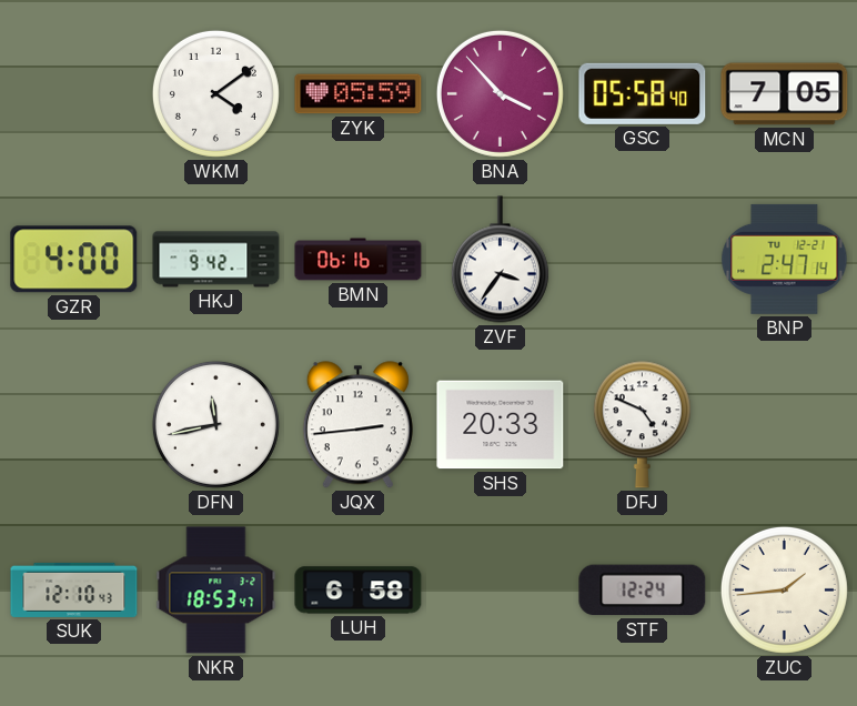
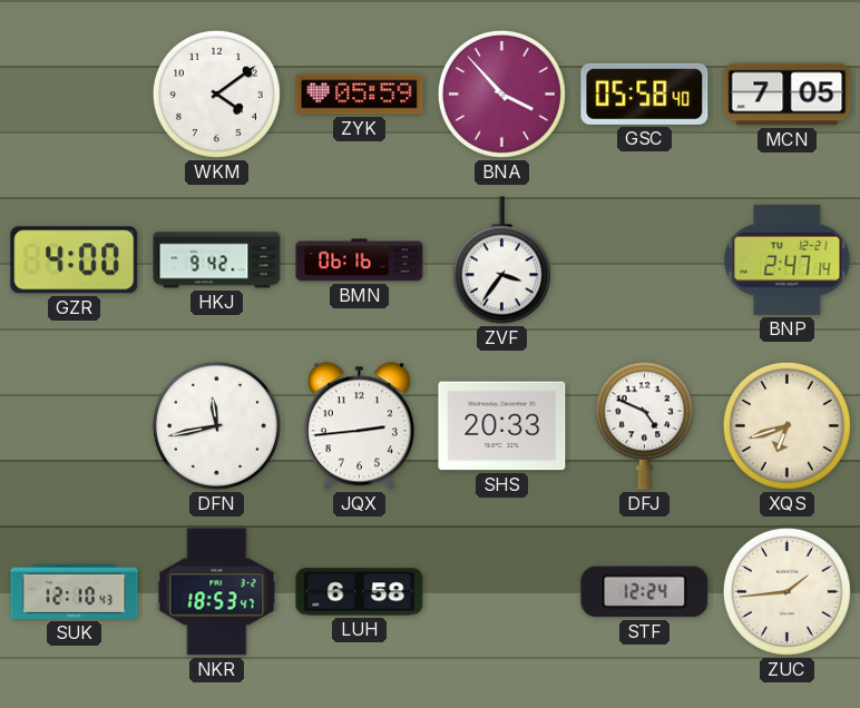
XQS: none -> 6:42
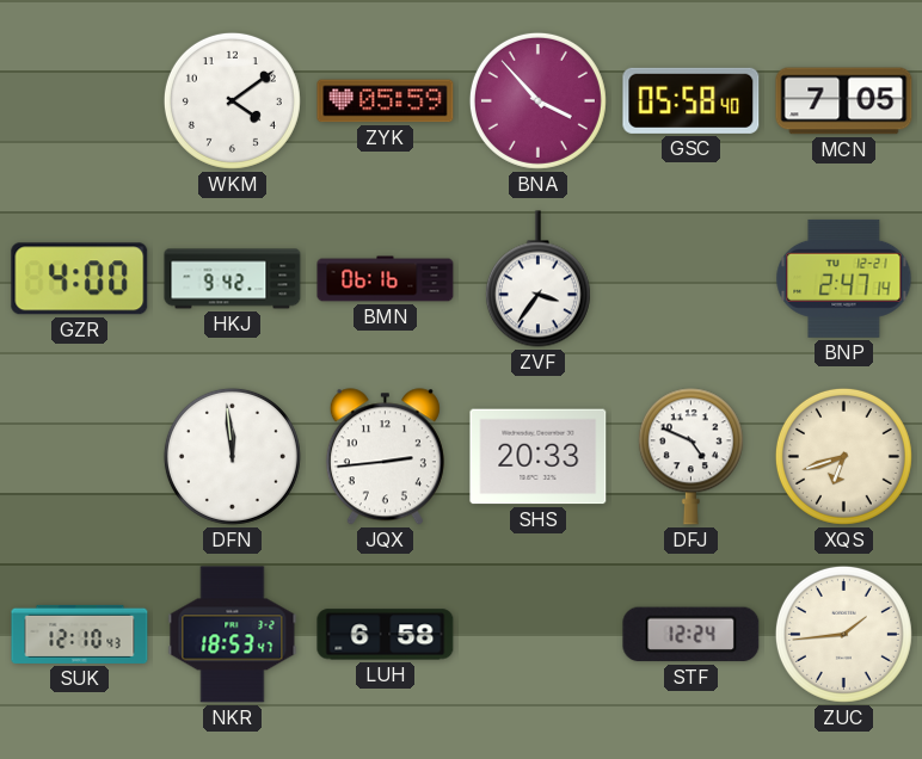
DFN: 11:43 -> 11:59
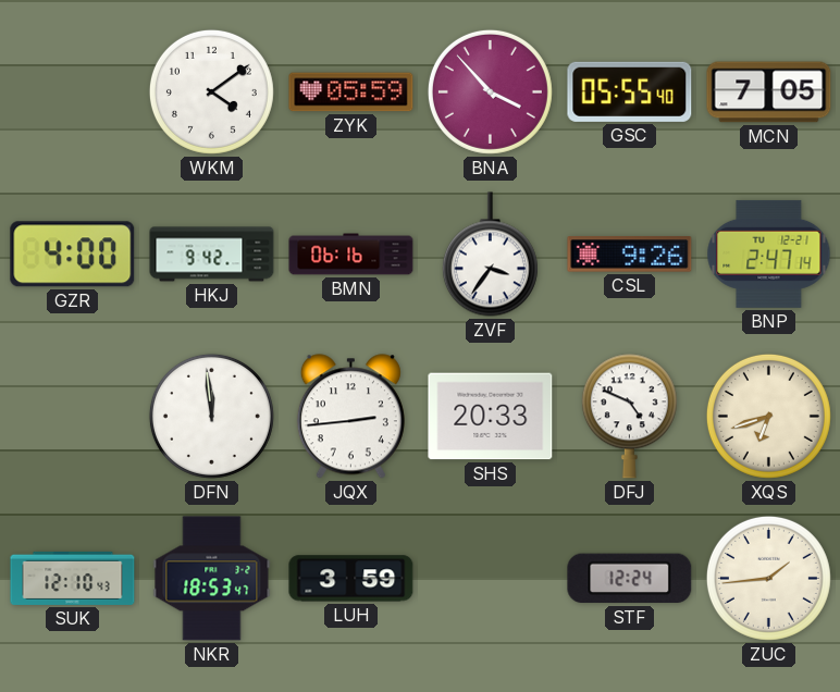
GSC: 05:58 -> 05:55
CSL: none -> 9:26
LUH: 6:58 -> 3:59
